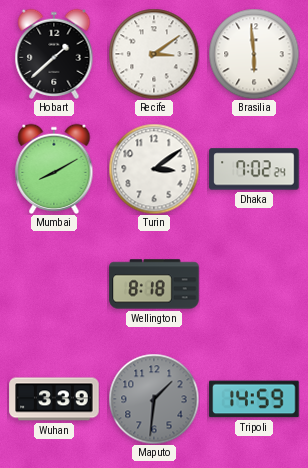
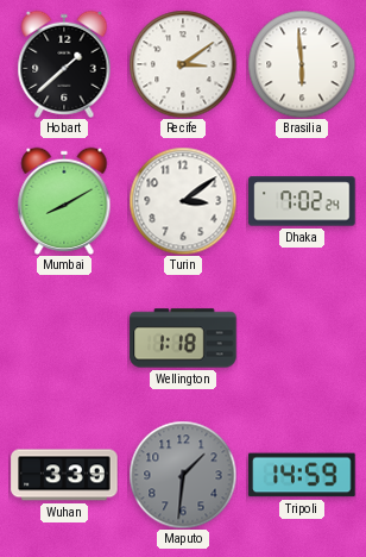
Wellington: 8:18 -> 1:18
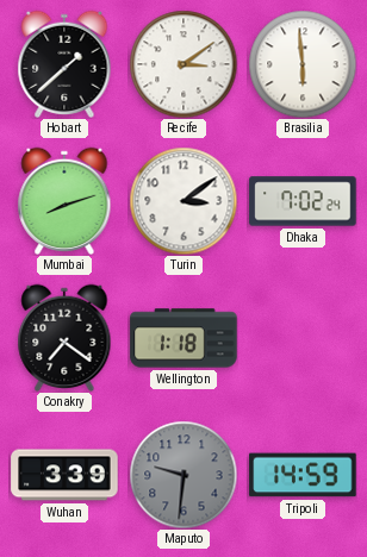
Mumbai: 8:10 -> 8:12
Conakry: none -> 7:21
Maputo: 1:31 -> 9:31
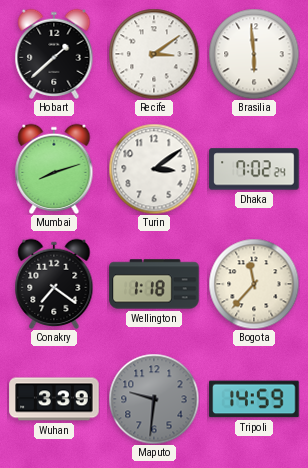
Bogota: none -> 11:37
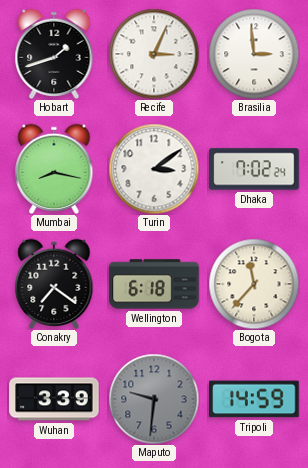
Hobart: 1:38 -> 1:42
Recife: 3:09 -> 3:04
Brasilia: 5:59 -> 2:59
Mumbai: 8:12 -> 8:17
Wellington: 1:18 -> 6:18
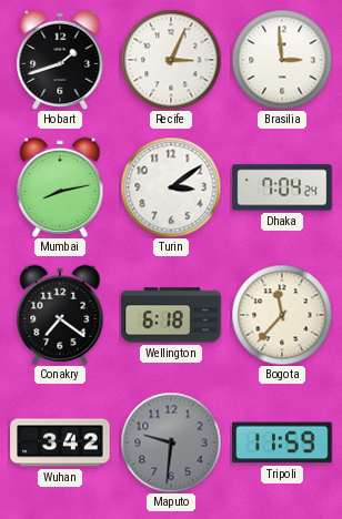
Mumbai: 8:17 -> 8:13
Dhaka: 7:02 -> 7:04
Wuhan: 3:39 -> 3:42
Tripoli: 14:59 -> 11:59
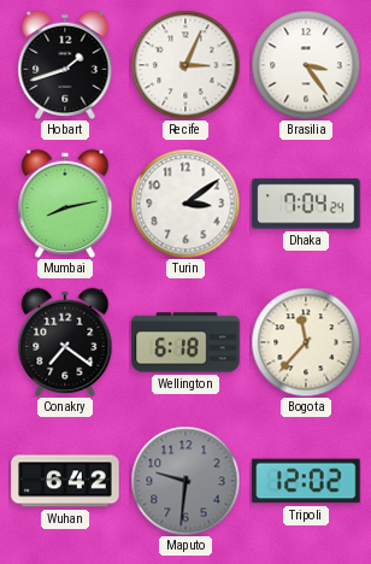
Brasilia: 2:59 -> 3:24
Wuhan: 3:42 -> 6:42
Tripoli: 11:59 -> 12:02
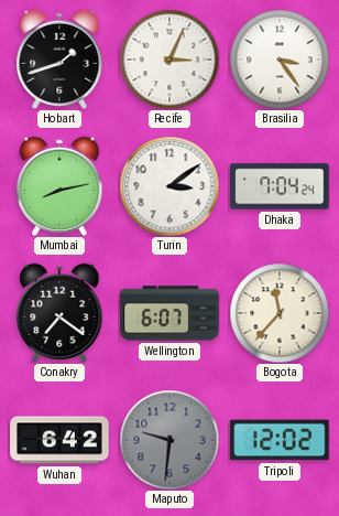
Wellington: 6:18 -> 6:07
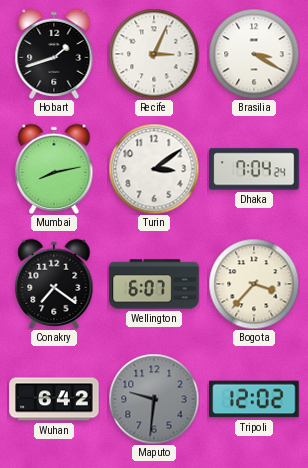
Brasilia: 3:24 -> 3:20
Bogota: 11:37 -> 3:37
